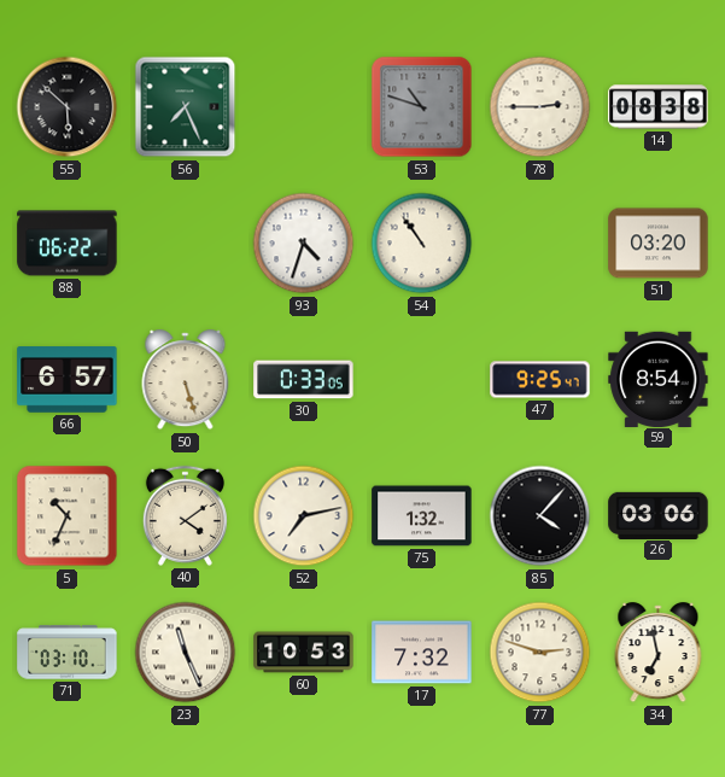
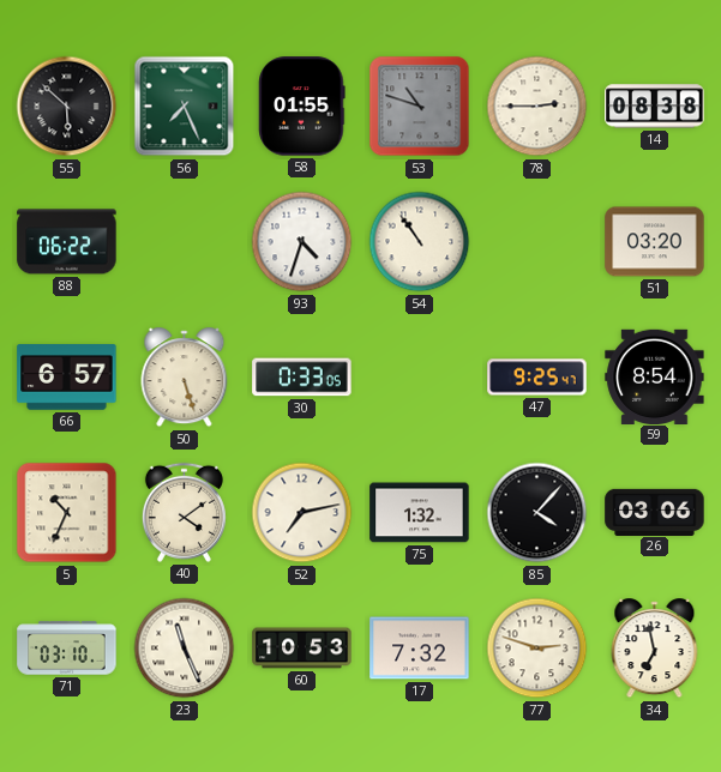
58: none -> 01:55
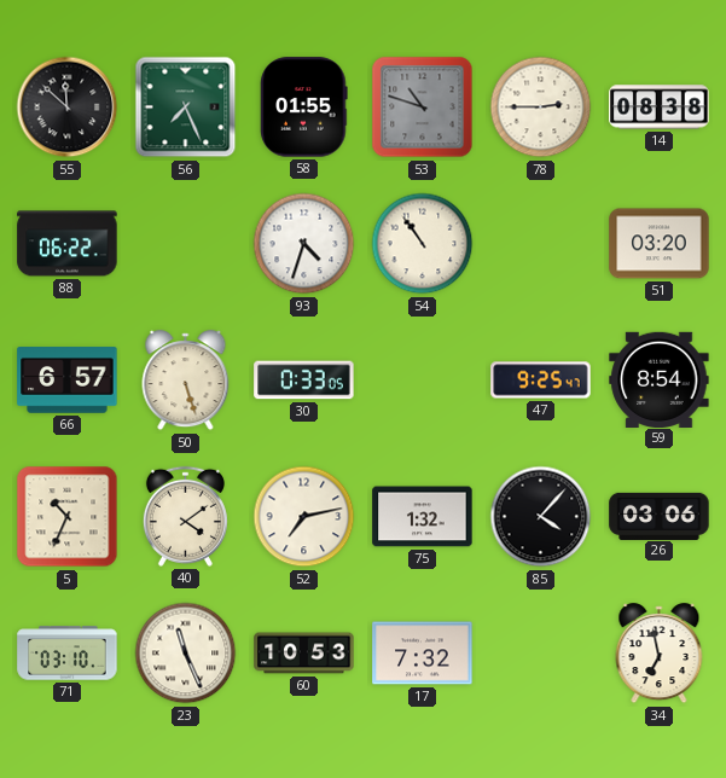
55: 5:52 -> 11:52
77: 2:48 -> none
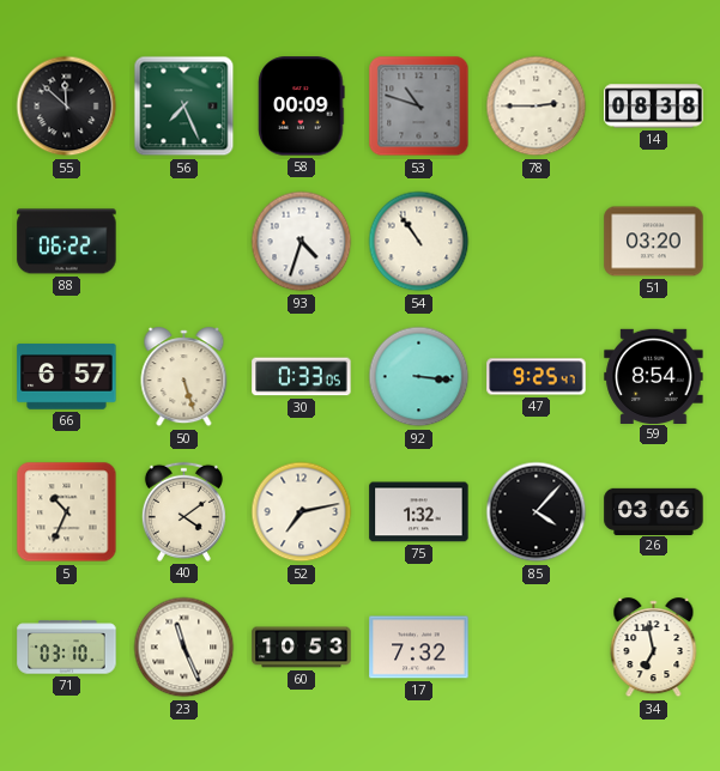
58: 01:55 -> 00:09
92: none -> 3:16
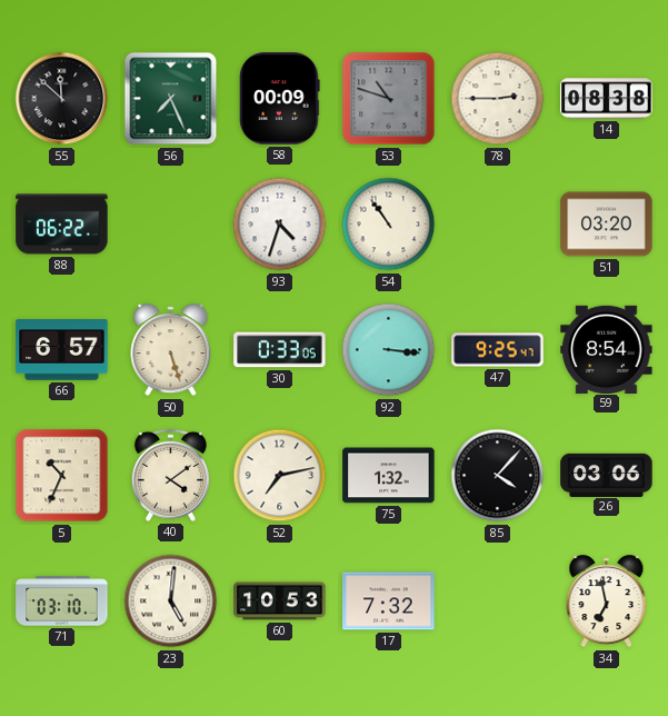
23: 11:26 -> 5:01
